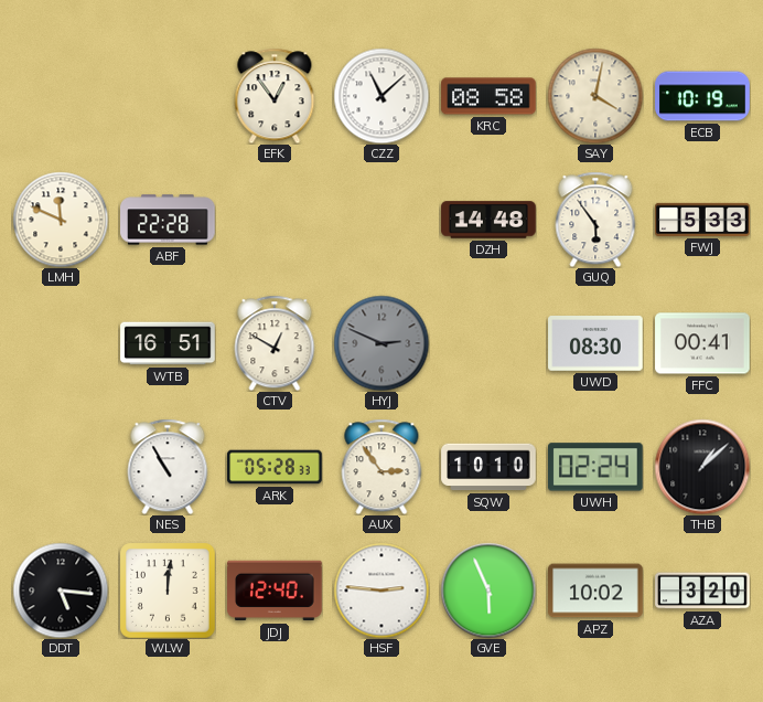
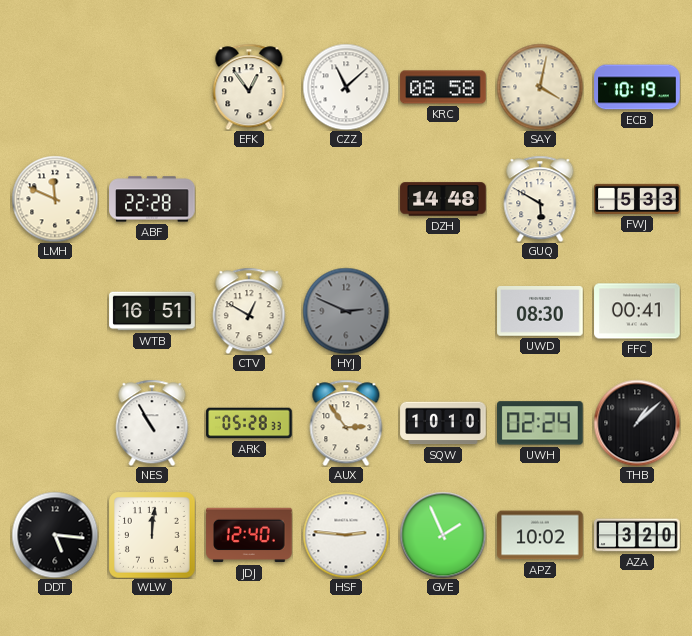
GUQ: 5:54 -> 5:50
GVE: 5:56 -> 1:56
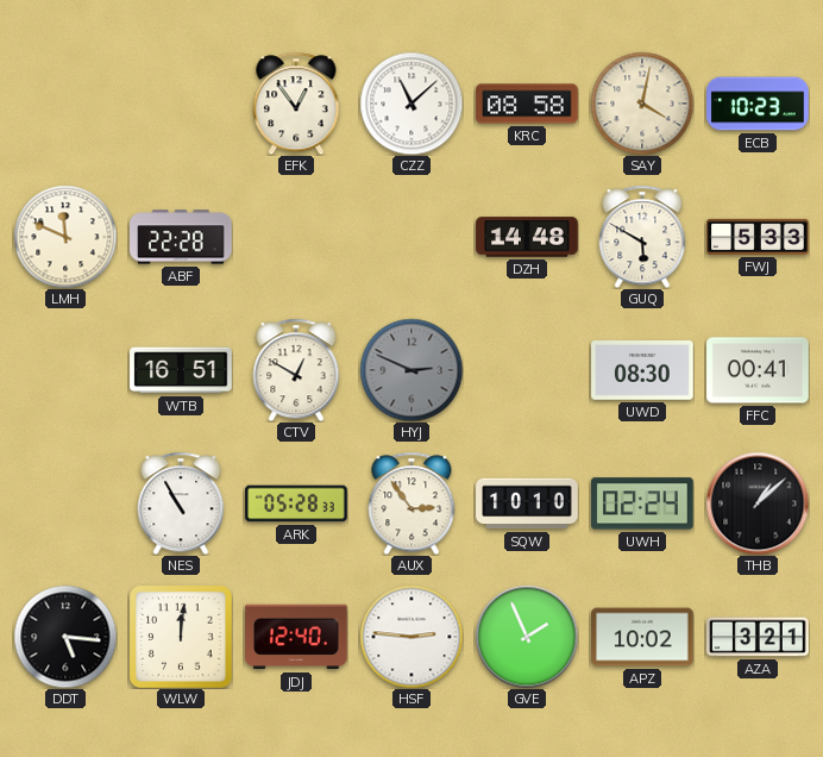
ECB: 10:19 -> 10:23
AZA: 3:20 -> 3:21
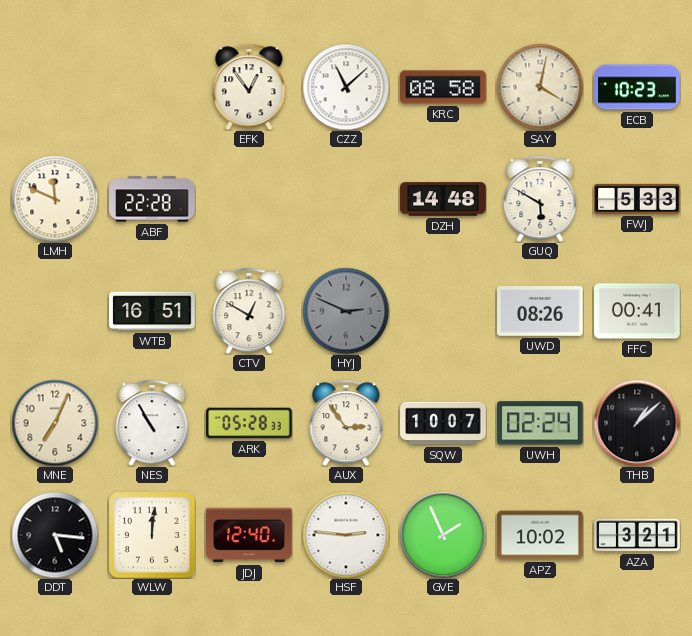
UWD: 08:30 -> 08:26
MNE: none -> 7:04
SQW: 10:10 -> 10:07
